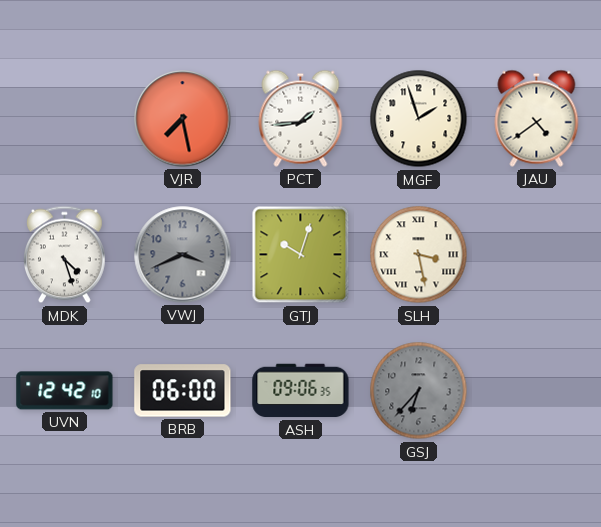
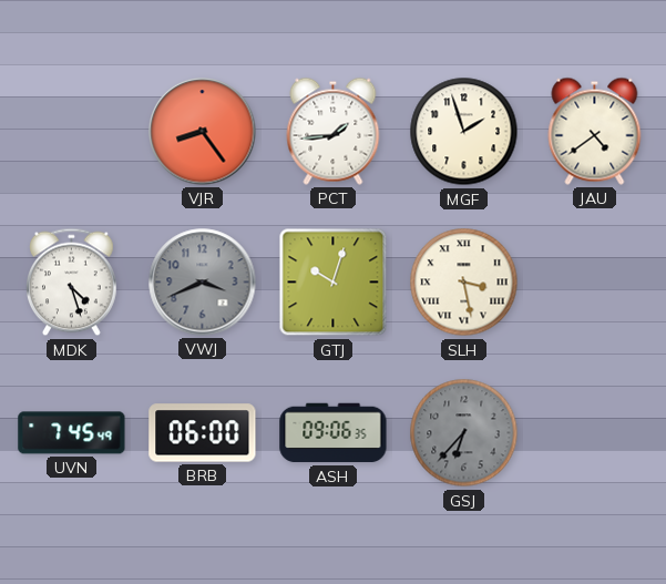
VJR: 7:28 -> 8:24
UVN: 12:42 -> 7:45
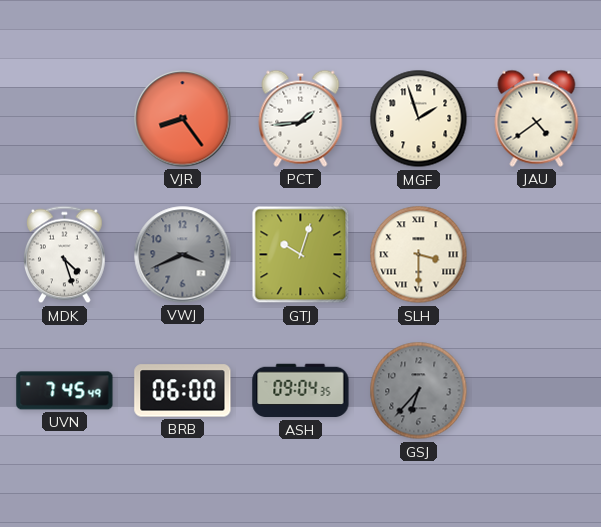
SLH: 3:28 -> 3:30
ASH: 09:06 -> 09:04
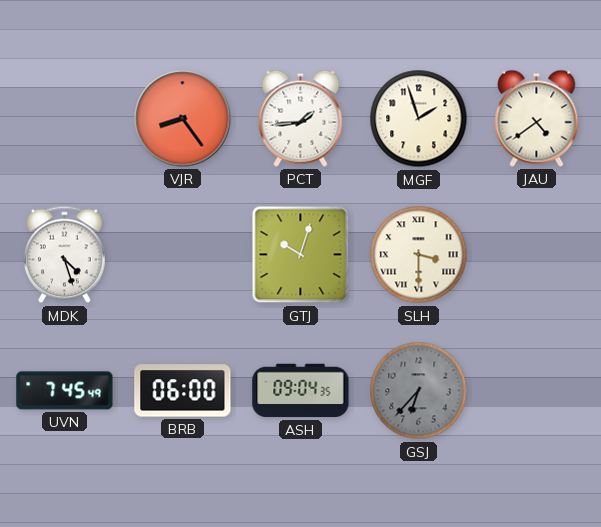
VWJ: 3:41 -> none
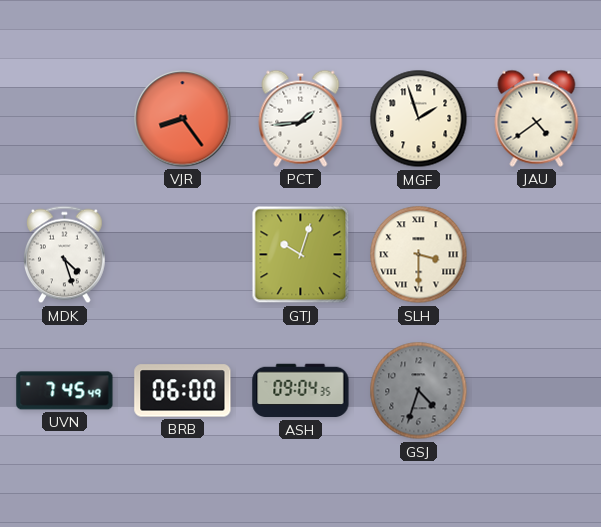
GSJ: 6:37 -> 4:33
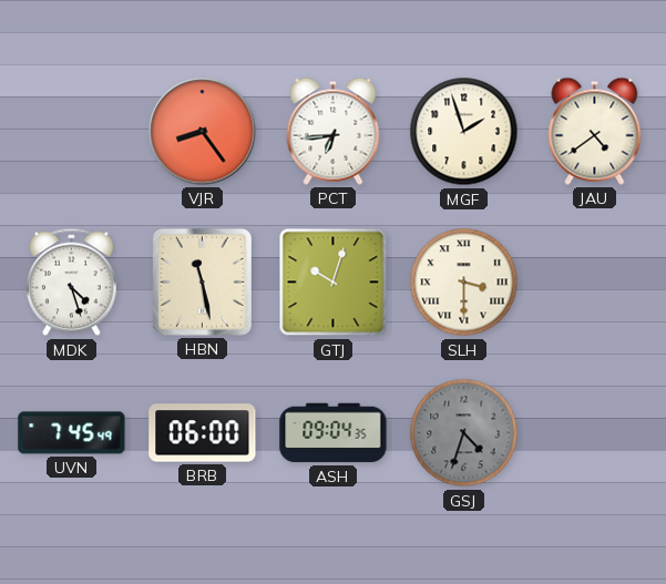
PCT: 1:44 -> 6:44
HBN: none -> 11:28
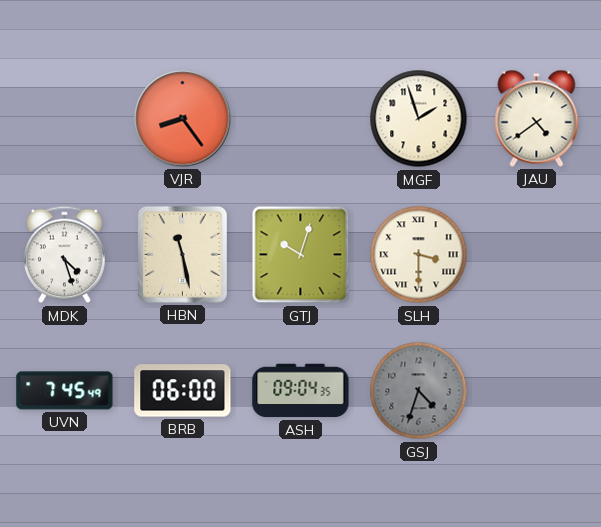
PCT: 6:44 -> none
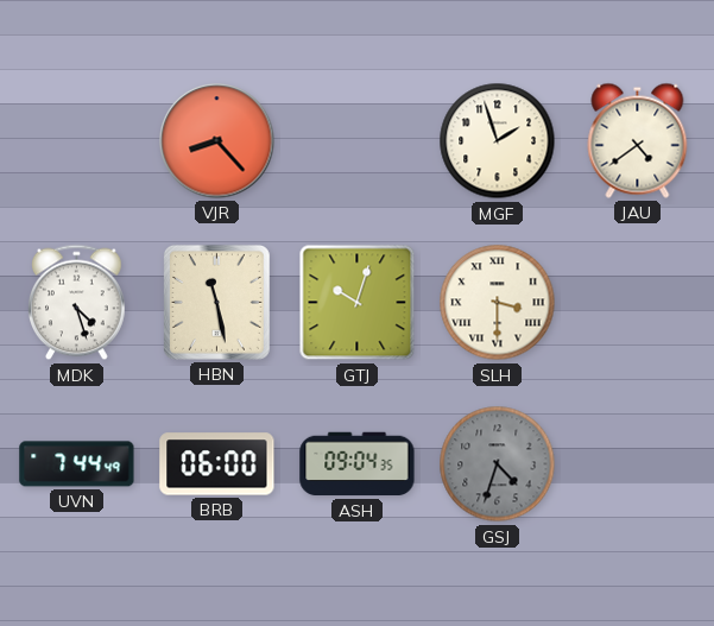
VJR: 8:24 -> 8:23
UVN: 7:45 -> 7:44
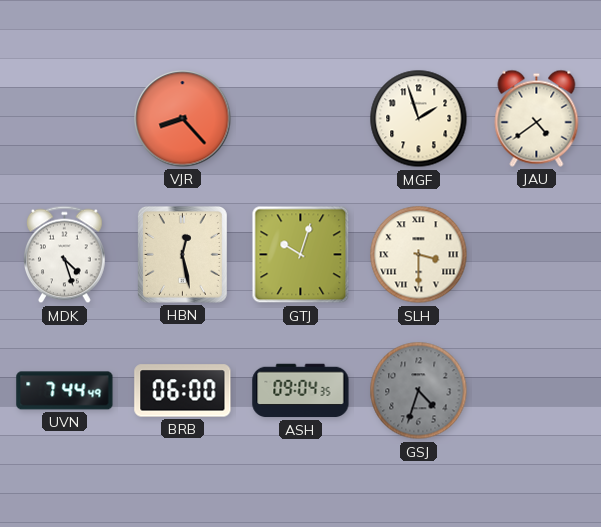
HBN: 11:28 -> 12:28
